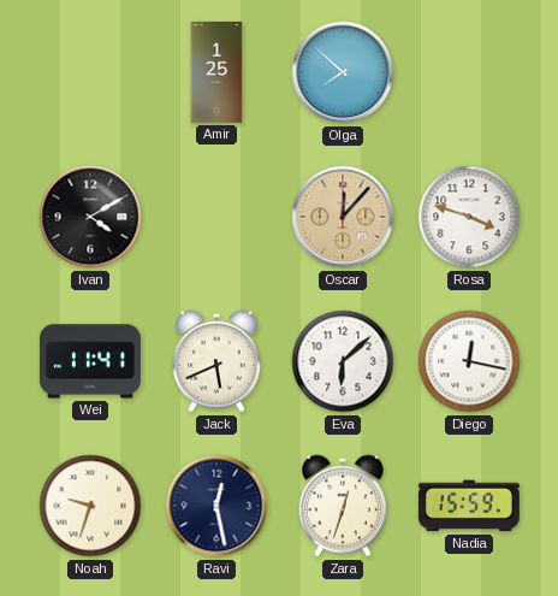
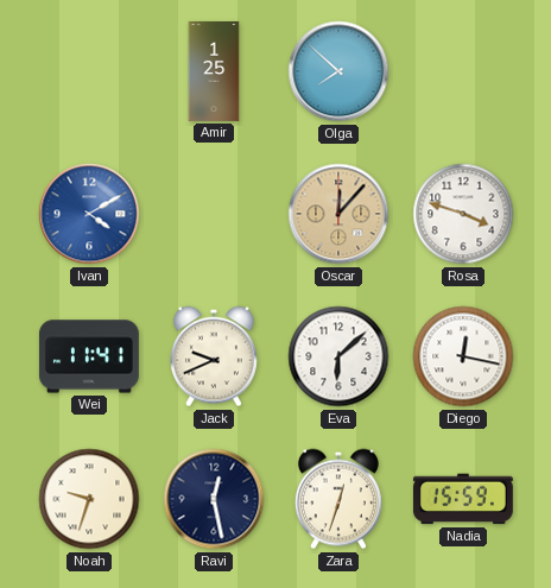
Ivan dial: black -> blue
Jack: 5:41 -> 9:41
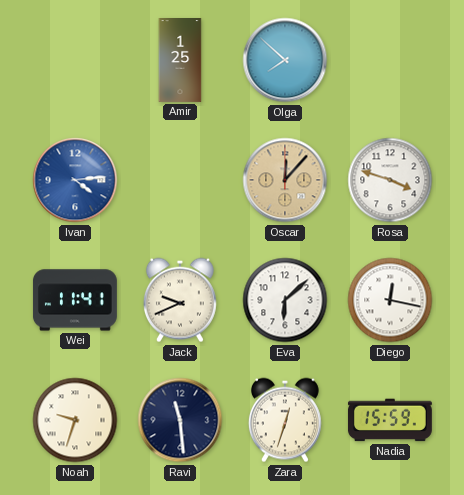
Ivan: 4:10 -> 4:14
Ravi: 12:28 -> 11:29
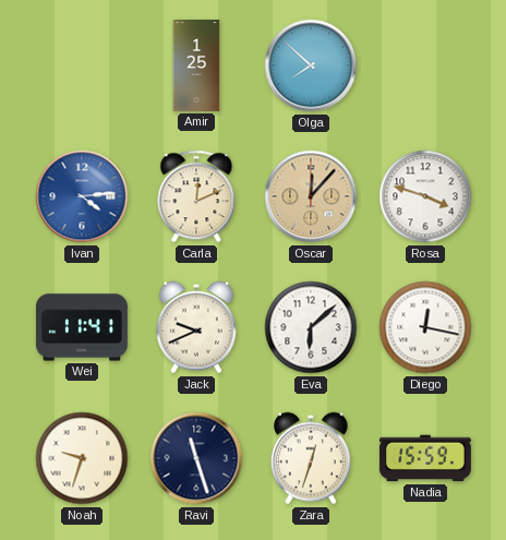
Carla: none -> 12:11
Ravi: 11:29 -> 11:27
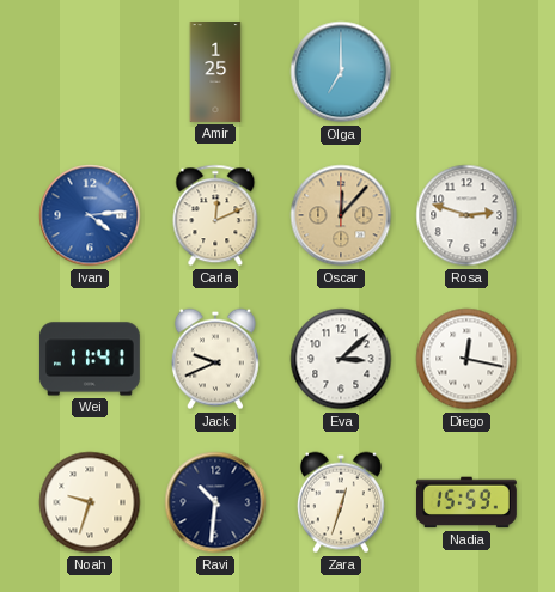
Olga: 7:52 -> 7:00
Rosa: 3:48 -> 2:48
Eva: 6:08 -> 3:08
Ravi: 11:27 -> 10:31
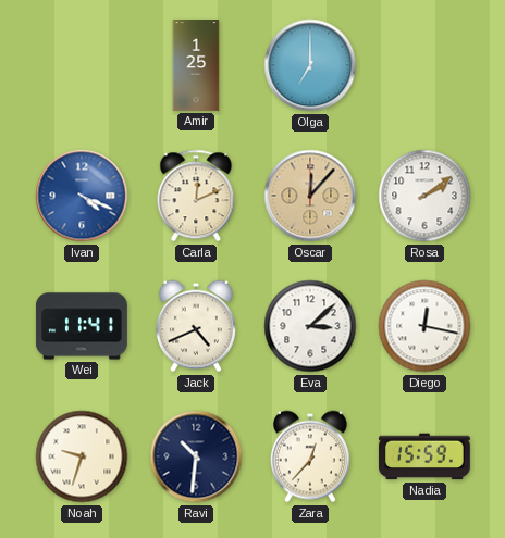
Ivan: 4:14 -> 4:19
Rosa: 2:48 -> 2:09
Jack: 9:41 -> 4:41
Zara: 12:33 -> 12:37
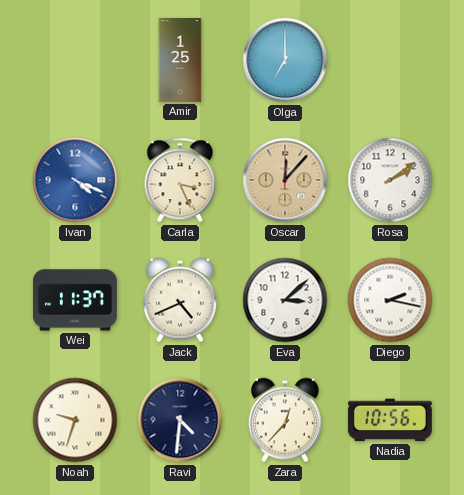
Carla: 12:11 -> 3:26
Wei: 11:41 -> 11:37
Diego: 12:17 -> 2:17
Ravi: 10:31 -> 4:31
Nadia: 15:59 -> 10:56
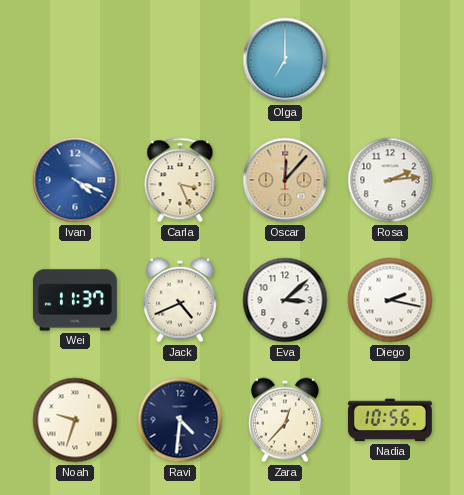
Amir: 1:25 -> none
Rosa: 2:09 -> 2:14
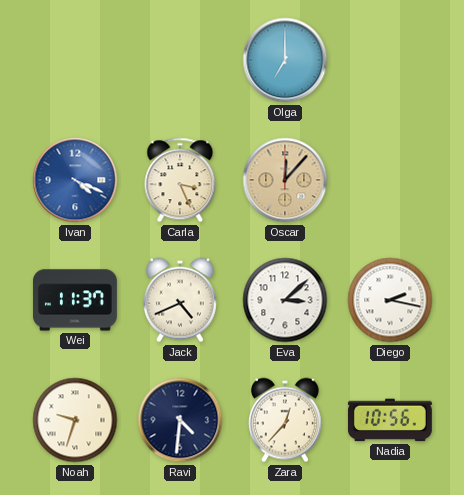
Rosa: 2:14 -> none
